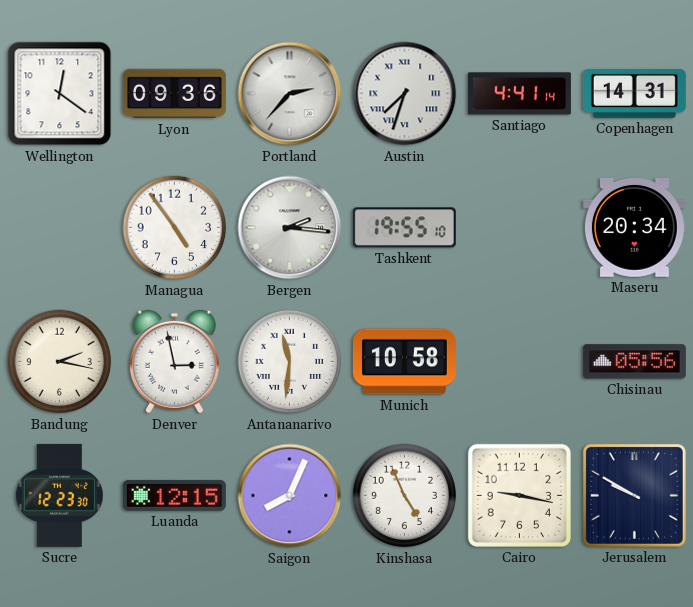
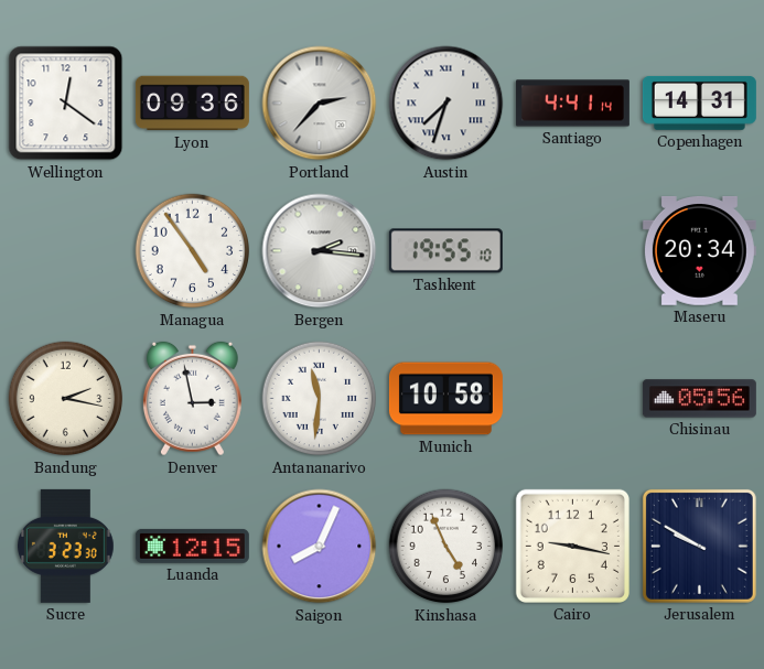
Sucre: 12:23 -> 3:23
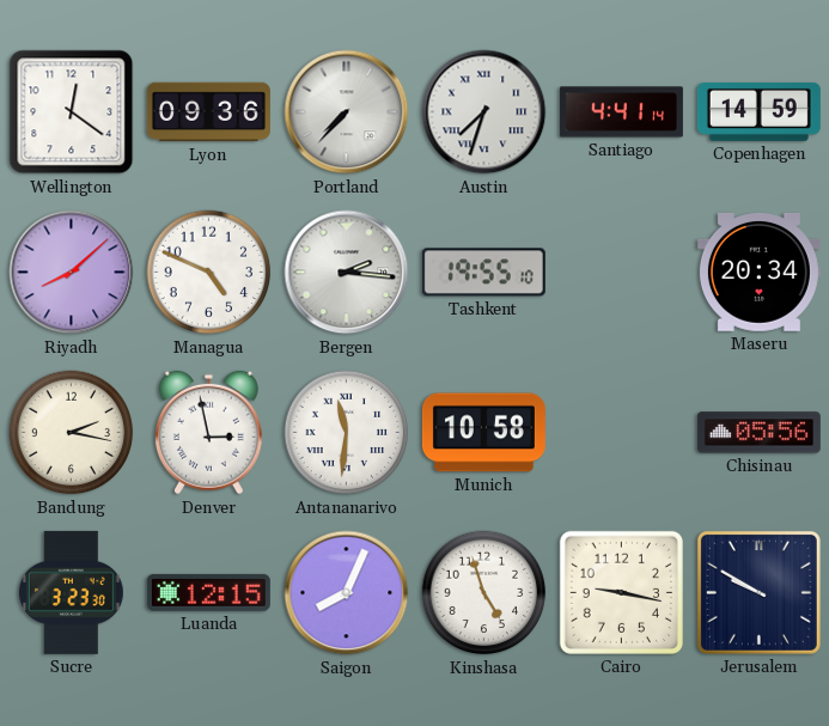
Portland: 2:37 -> 7:37
Copenhagen: 14:31 -> 14:59
Riyadh: none -> 8:08
Managua: 4:54 -> 4:49
Kinshasa: 4:56 -> 4:57
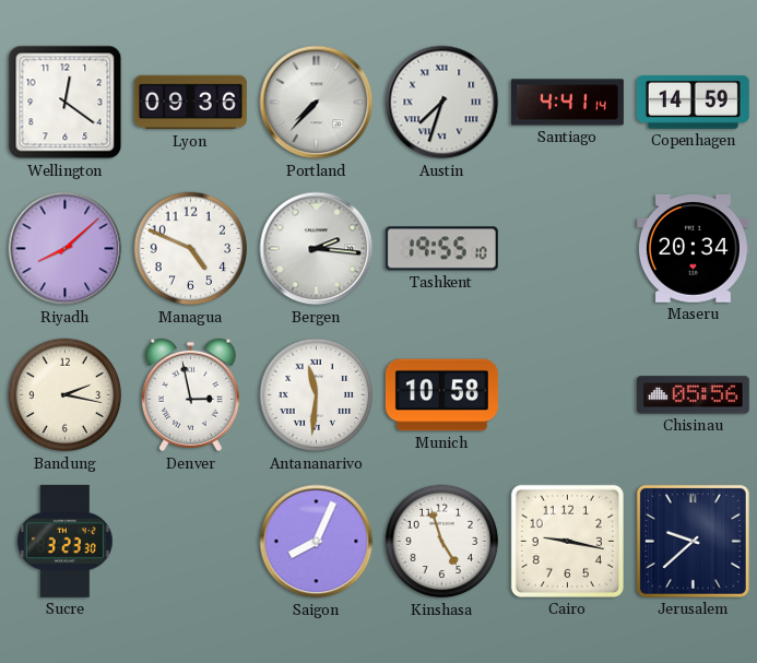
Luanda: 12:15 -> none
Jerusalem: 9:50 -> 9:38
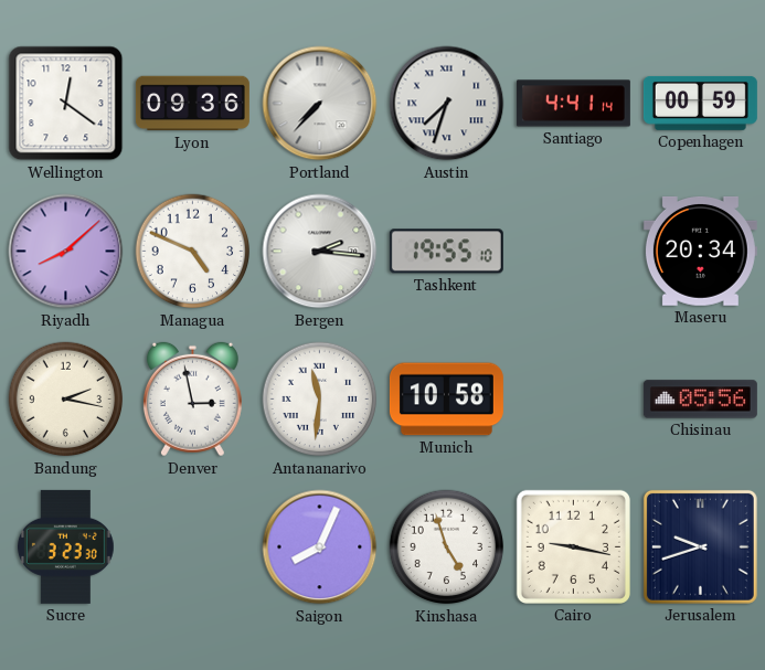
Copenhagen: 14:59 -> 00:59
Jerusalem: 9:38 -> 9:42
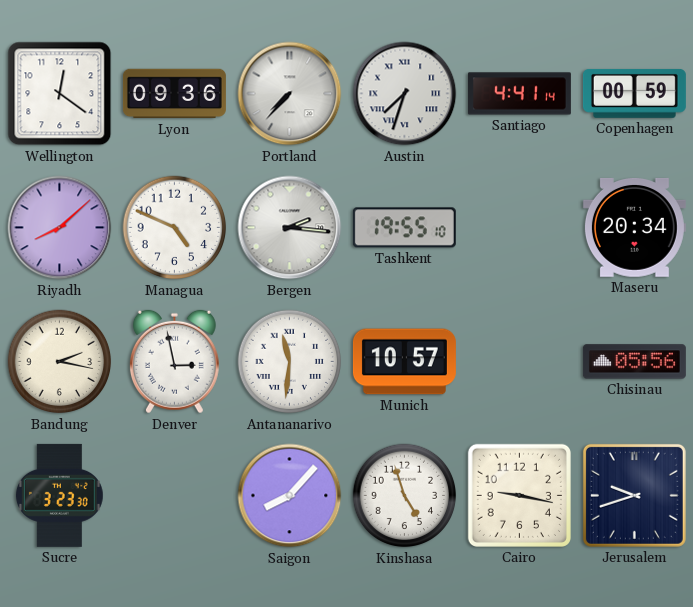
Munich: 10:58 -> 10:57
Saigon: 8:04 -> 8:07
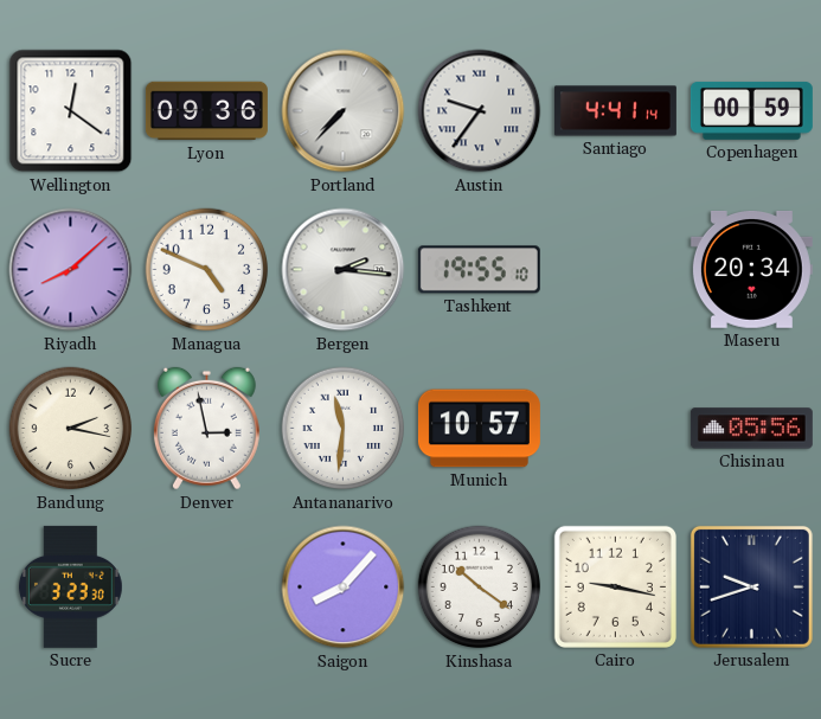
Austin: 7:33 -> 9:36
Kinshasa: 4:57 -> 10:21
